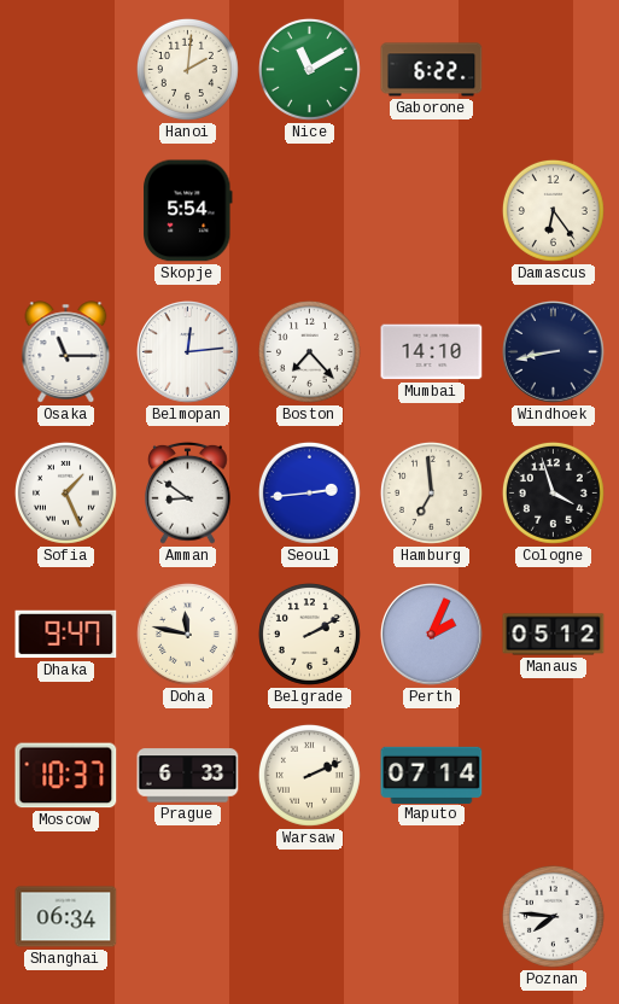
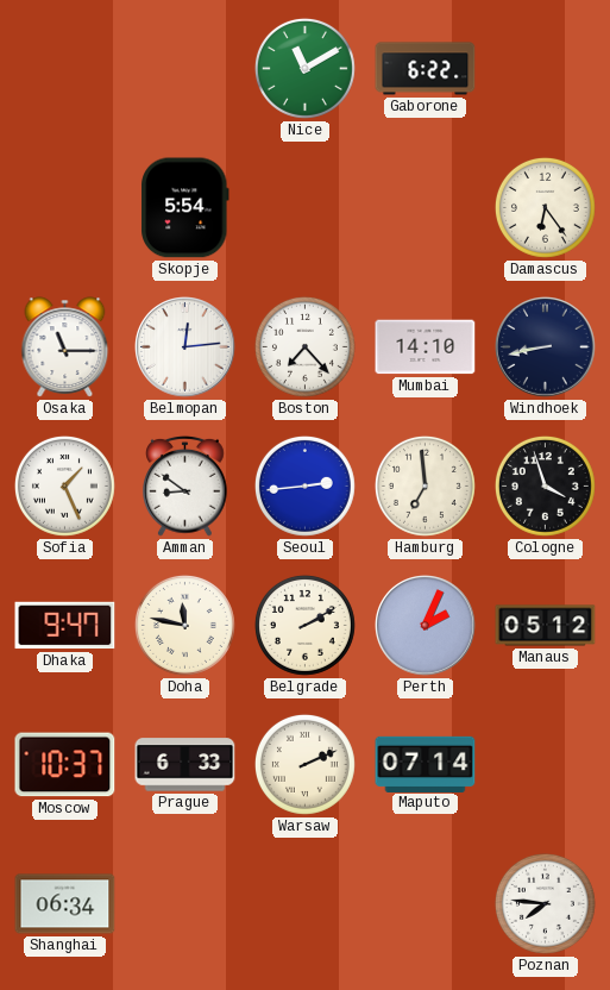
Hanoi: 2:01 -> none
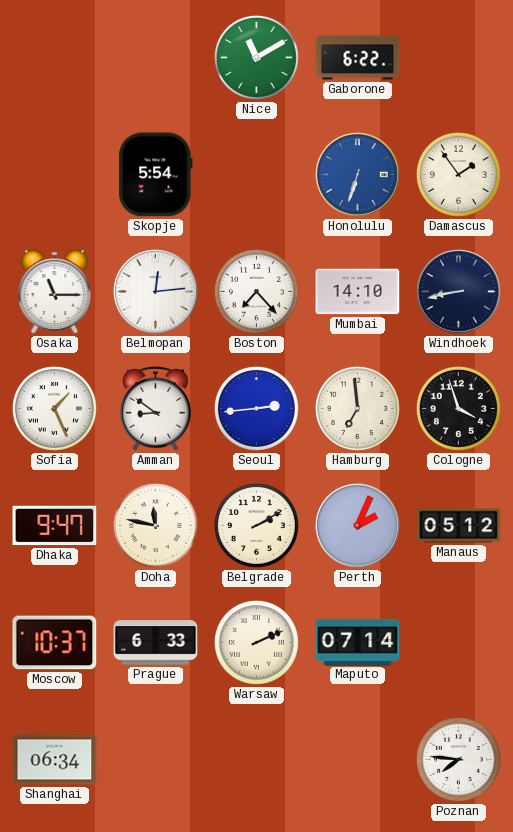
Honolulu: none -> 6:33
Damascus: 6:24 -> 1:54
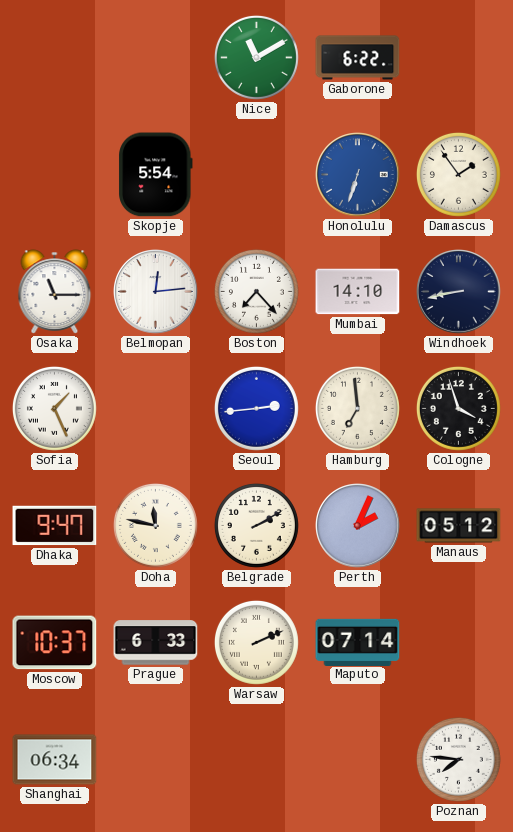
Amman: 8:51 -> none
